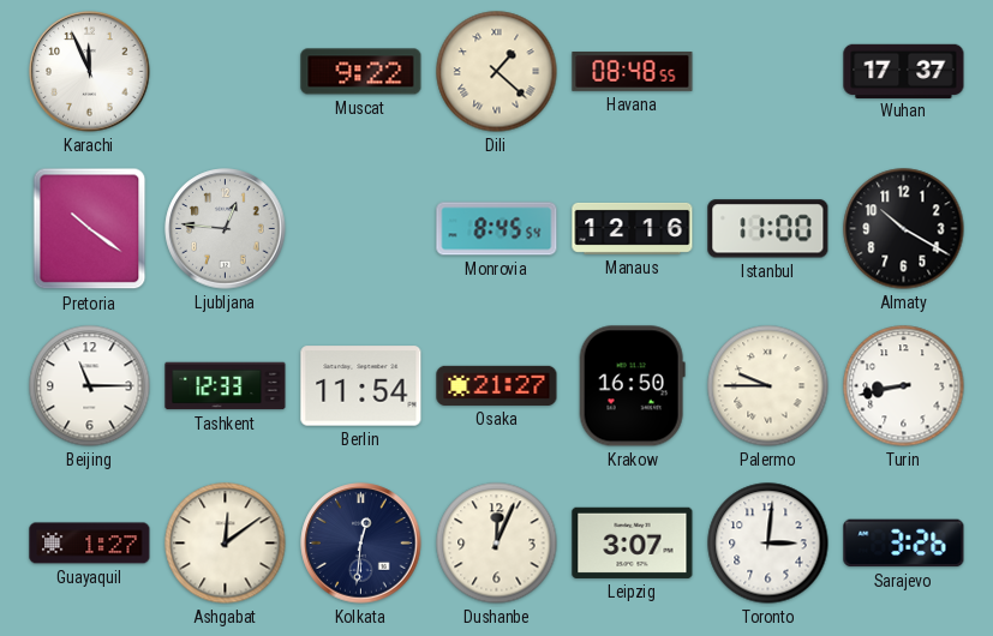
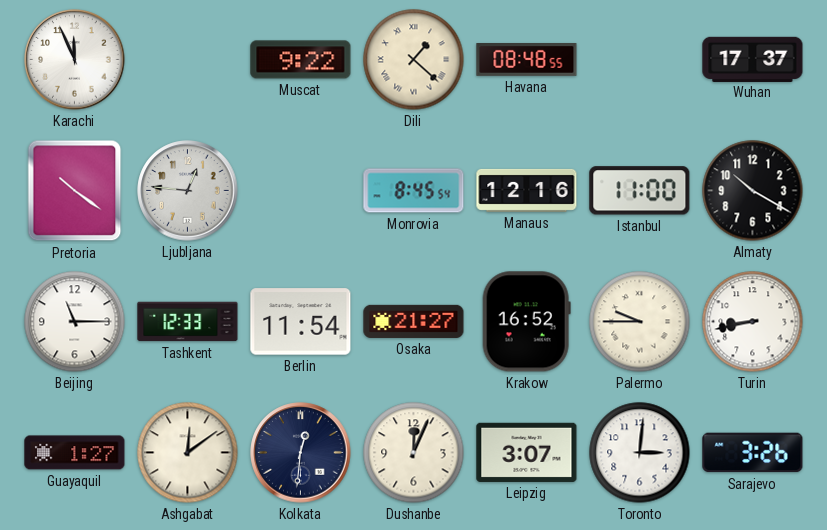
Krakow: 16:50 -> 16:52
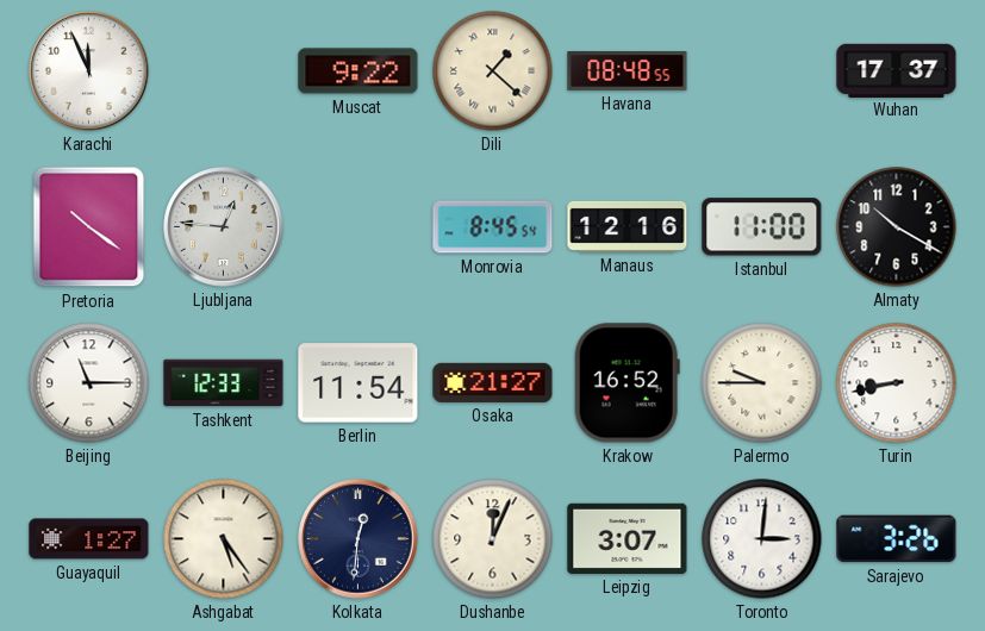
Ashgabat: 12:09 -> 5:24
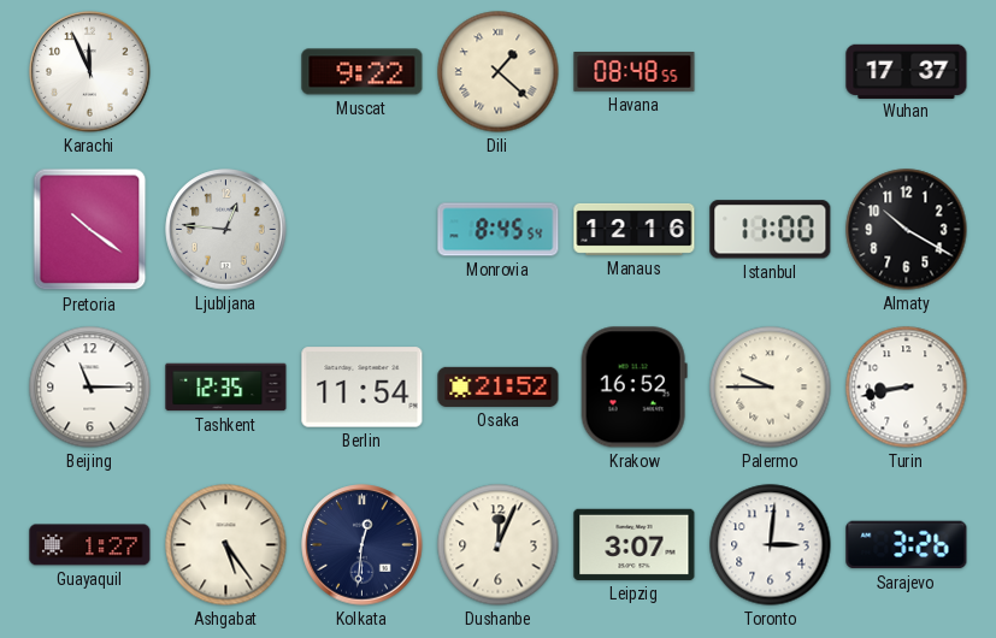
Tashkent: 12:33 -> 12:35
Osaka: 21:27 -> 21:52
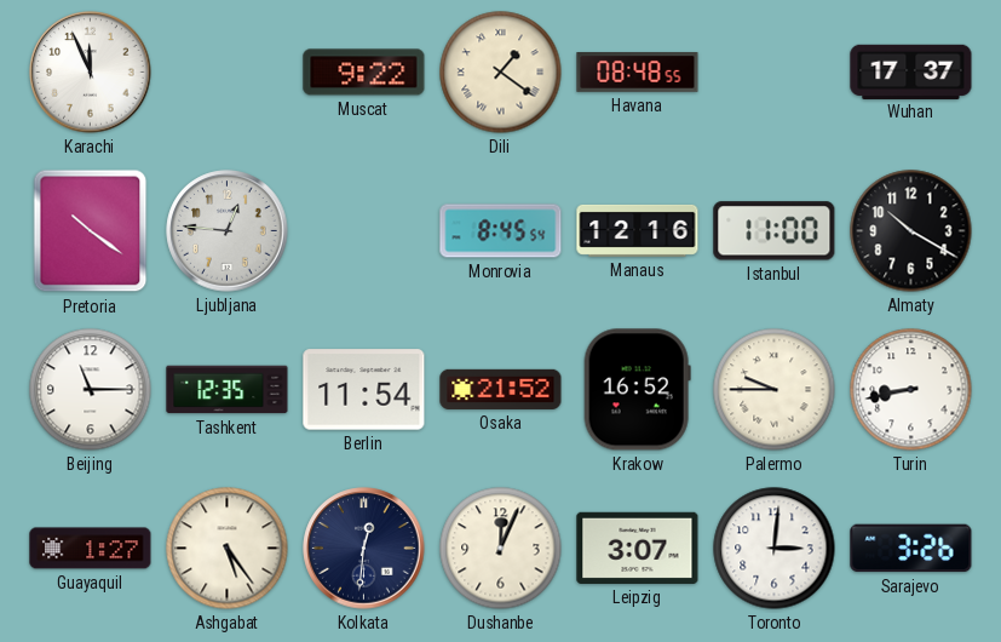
Dili: 1:22 -> 1:21
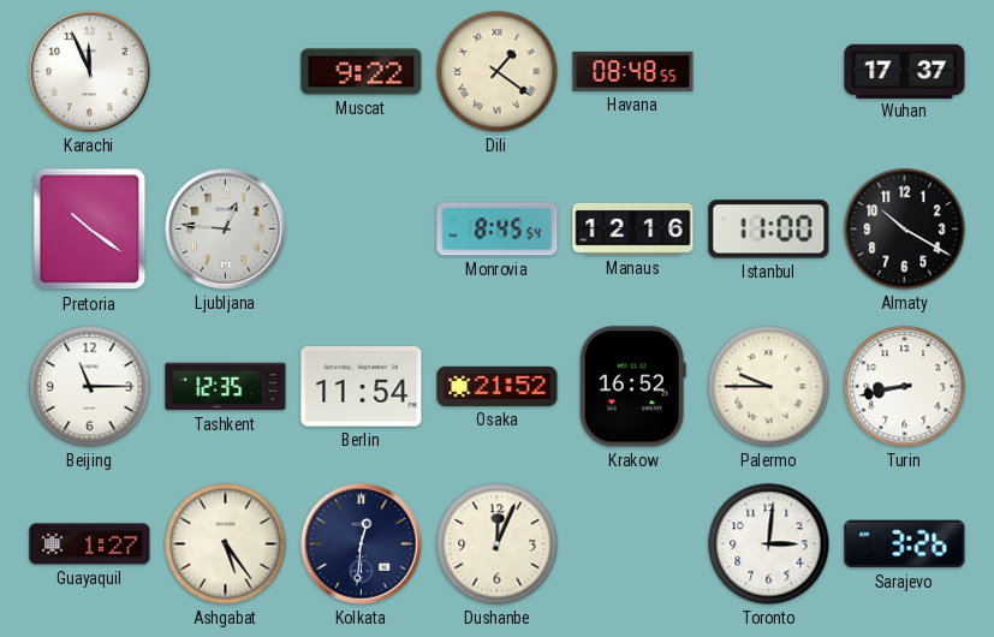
Leipzig: 3:07 -> none
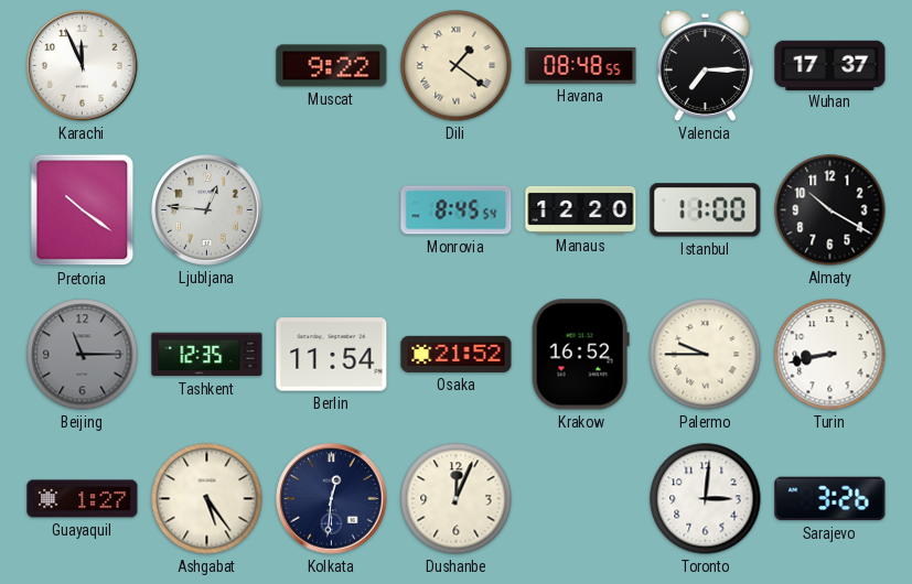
Valencia: none -> 7:15
Manaus: 12:16 -> 12:20
Beijing dial: white -> grey
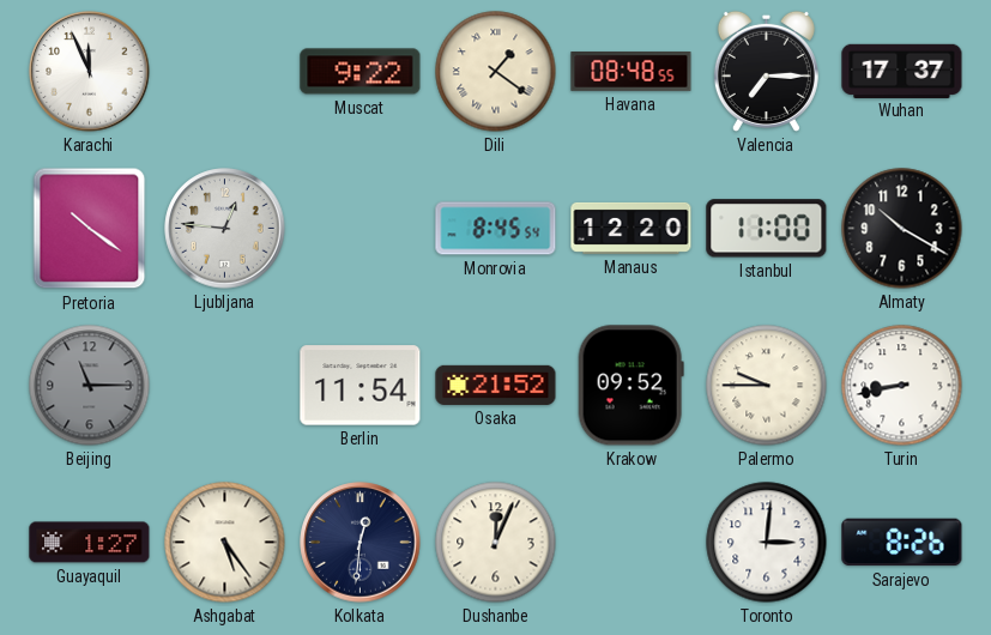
Tashkent: 12:35 -> none
Krakow: 16:52 -> 09:52
Sarajevo: 3:26 -> 8:26
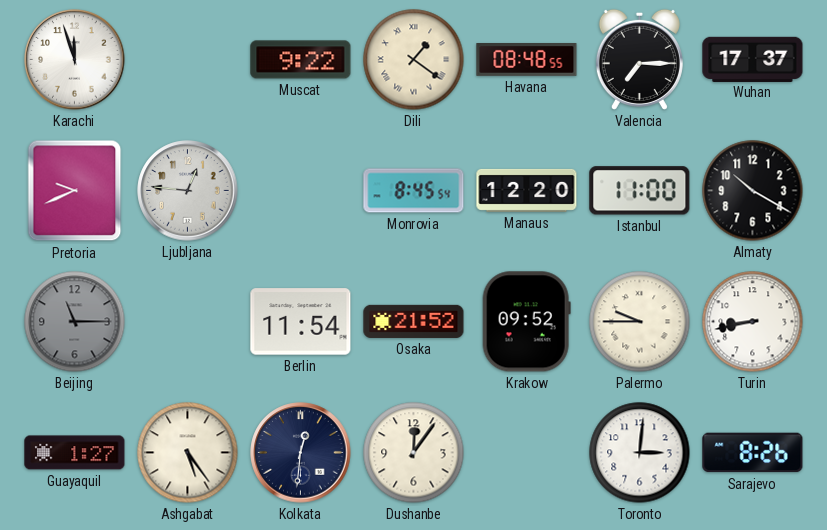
Karachi: 11:56 -> 11:57
Pretoria: 10:21 -> 9:41
Dushanbe: 12:04 -> 12:06
